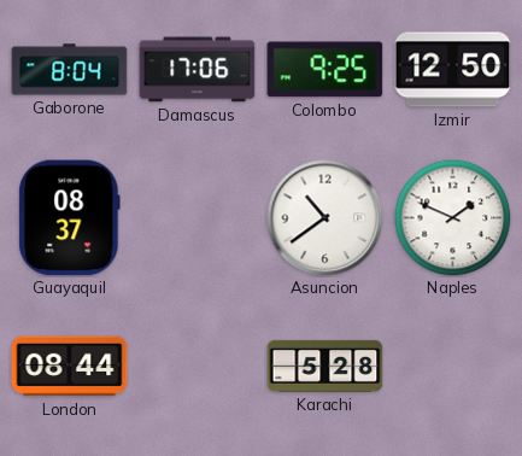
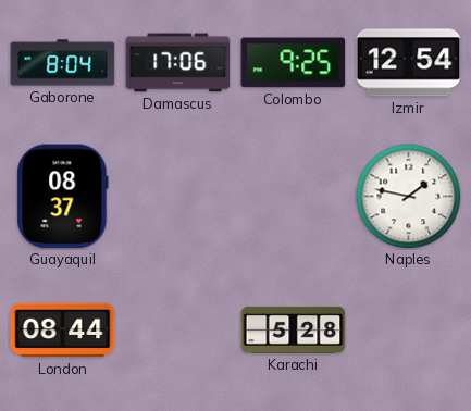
Izmir: 12:50 -> 12:54
Asuncion: 10:39 -> none
Naples: 1:49 -> 1:47
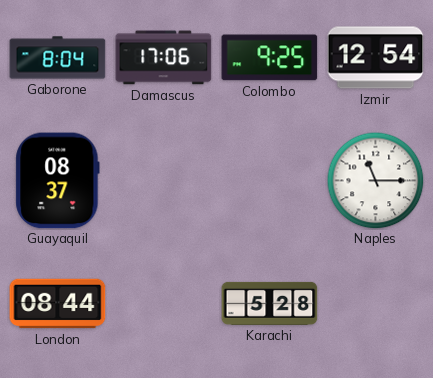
Naples: 1:47 -> 11:15
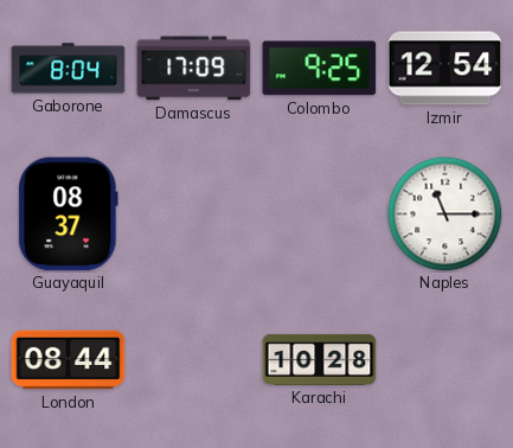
Damascus: 17:06 -> 17:09
Karachi: 5:28 -> 10:28
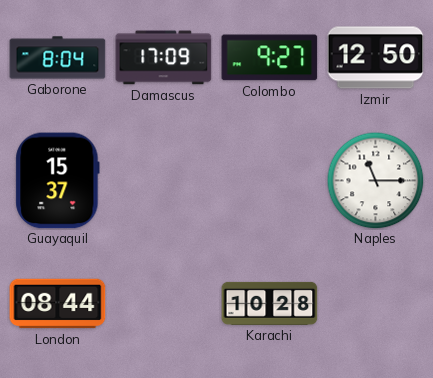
Colombo: 9:25 -> 9:27
Izmir: 12:54 -> 12:50
Guayaquil: 08:37 -> 15:37
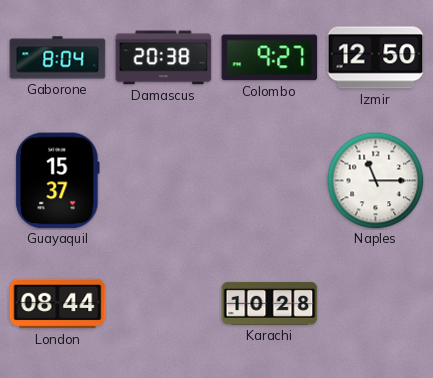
Damascus: 17:09 -> 20:38
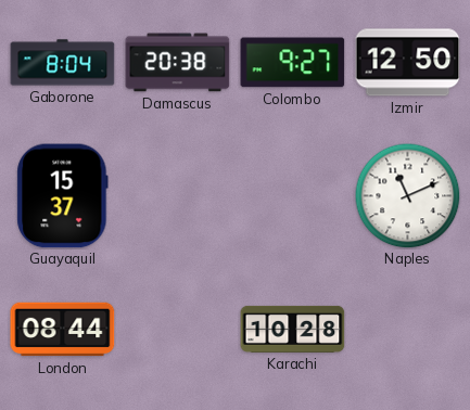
Naples: 11:15 -> 11:11
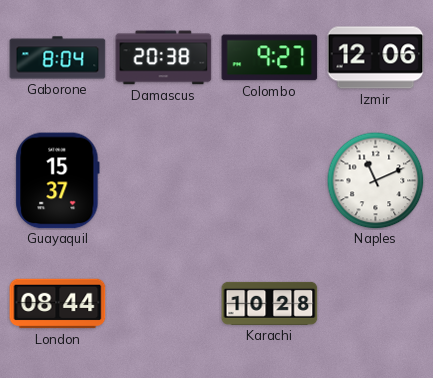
Izmir: 12:50 -> 12:06
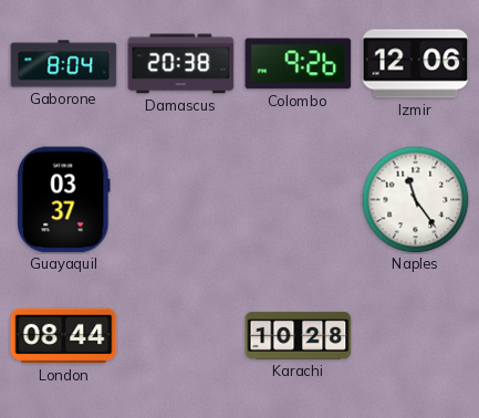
Colombo: 9:27 -> 9:26
Guayaquil: 15:37 -> 03:37
Naples: 11:11 -> 11:24
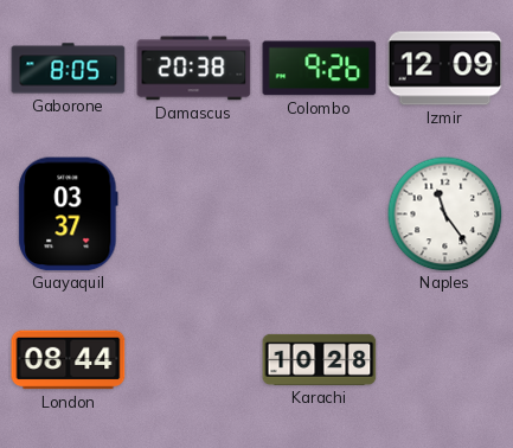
Gaborone: 8:04 -> 8:05
Izmir: 12:06 -> 12:09
